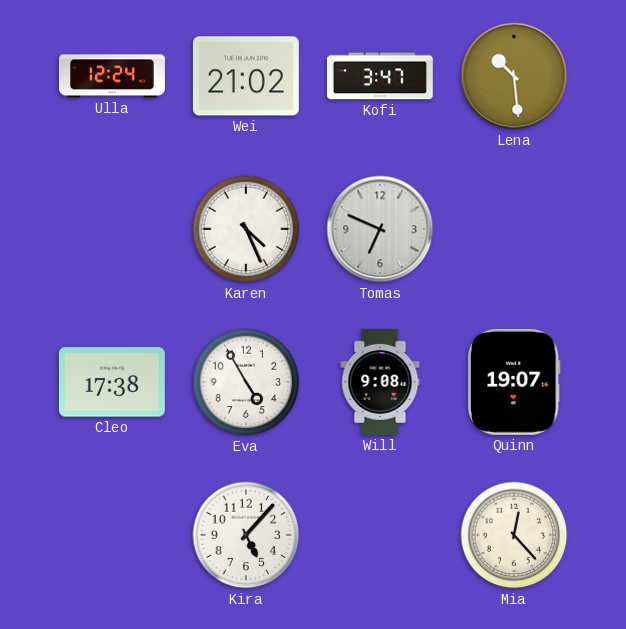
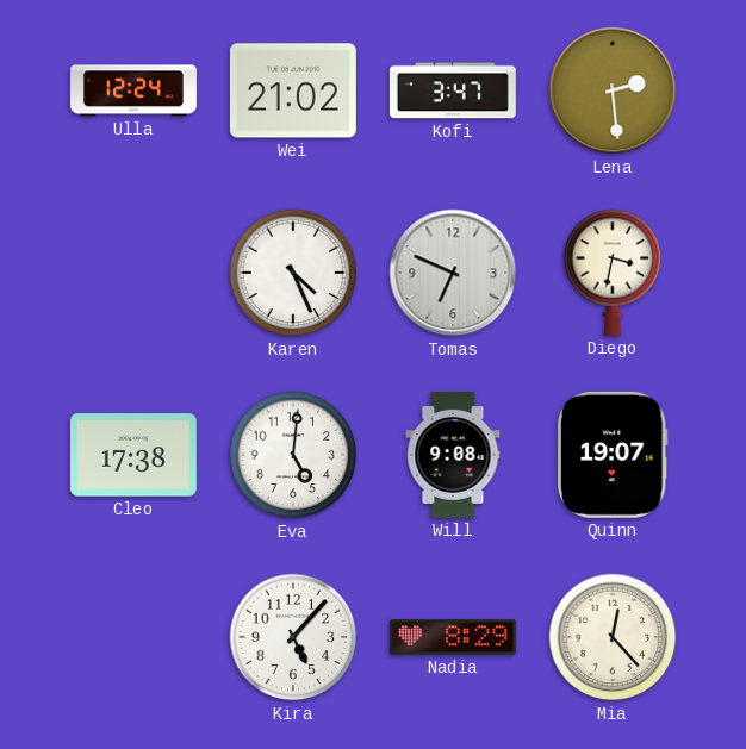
Lena: 10:29 -> 2:29
Diego: none -> 3:32
Eva: 4:55 -> 5:01
Nadia: none -> 8:29
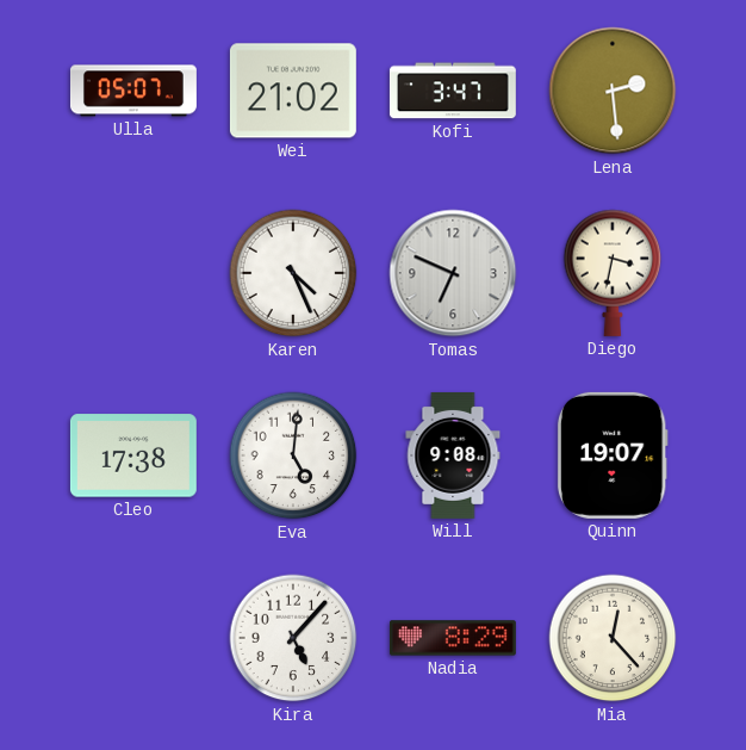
Ulla: 12:24 -> 05:07
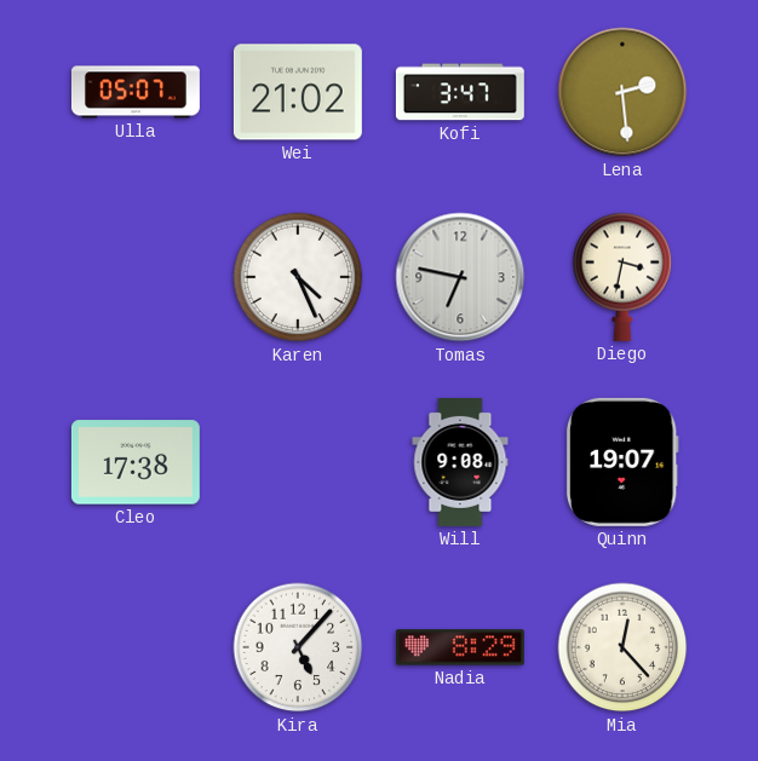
Tomas: 6:49 -> 6:47
Eva: 5:01 -> none
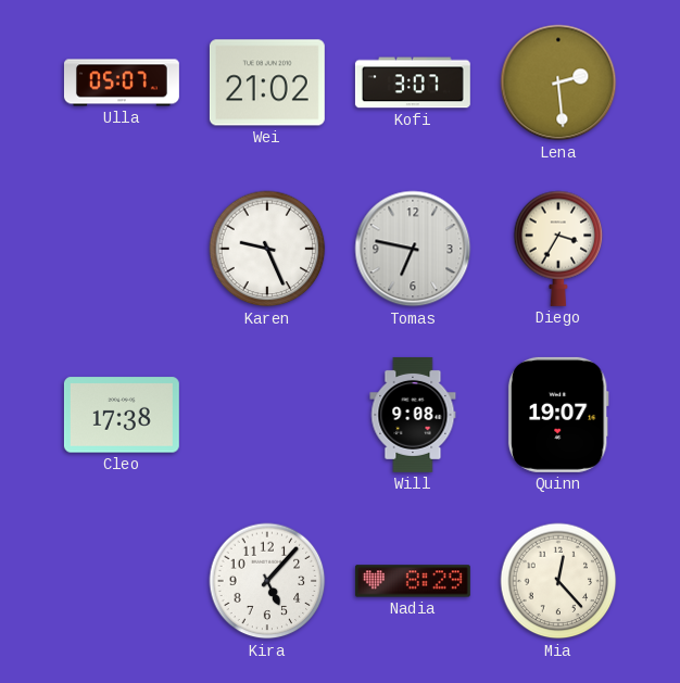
Kofi: 3:47 -> 3:07
Karen: 4:26 -> 9:26
Diego: 3:32 -> 3:35
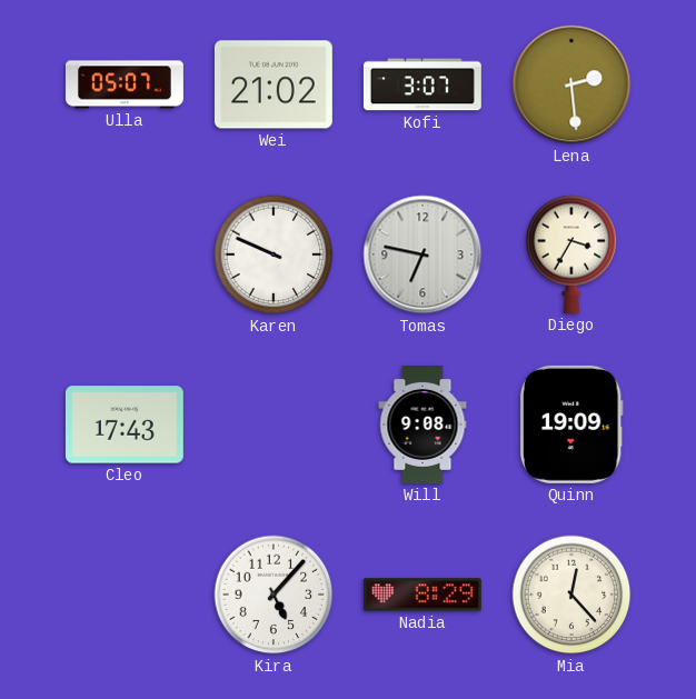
Karen: 9:26 -> 9:49
Cleo: 17:38 -> 17:43
Quinn: 19:07 -> 19:09
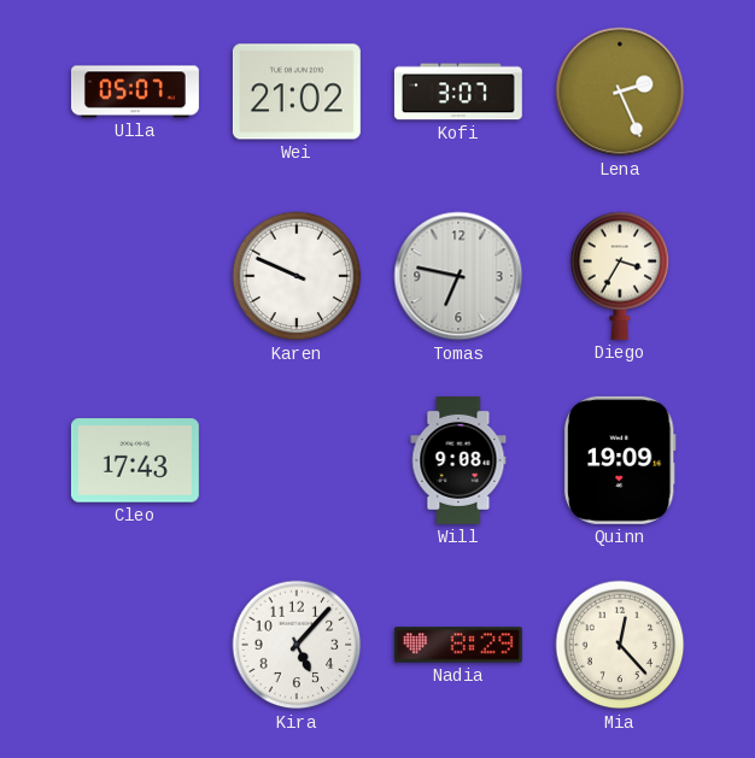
Lena: 2:29 -> 2:26
